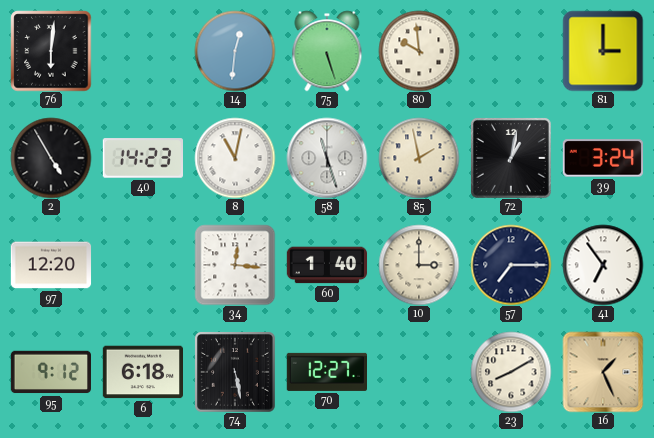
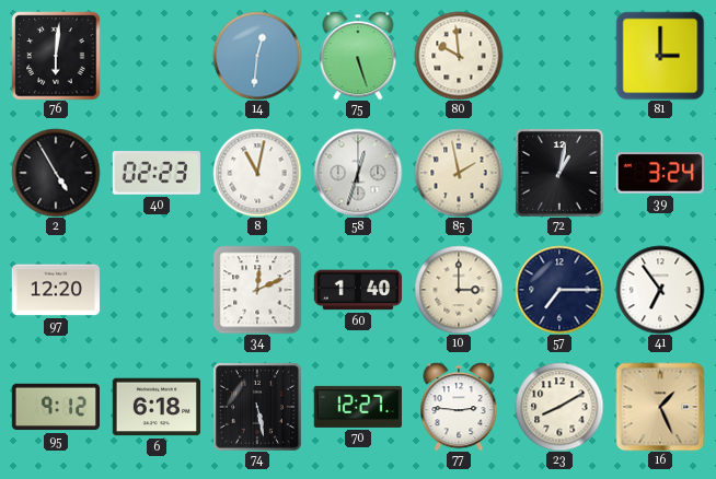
40: 14:23 -> 02:23
58: 11:27 -> 12:33
34: 12:16 -> 12:11
77: none -> 2:46
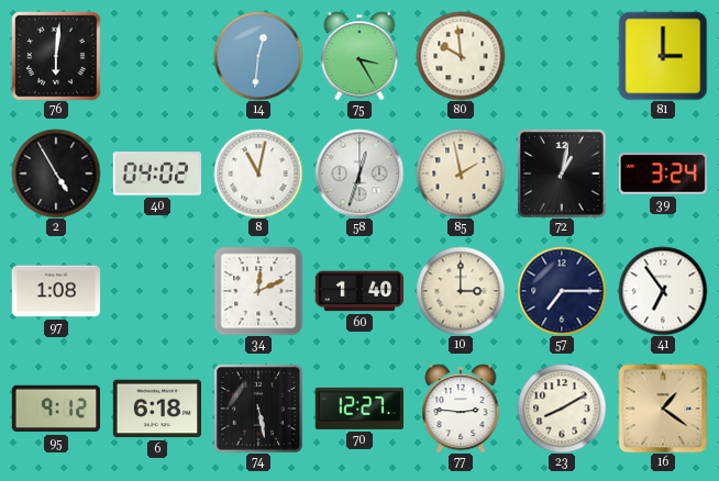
75: 5:27 -> 3:25
40: 02:23 -> 04:02
97: 12:20 -> 1:08
16: 1:26 -> 1:21
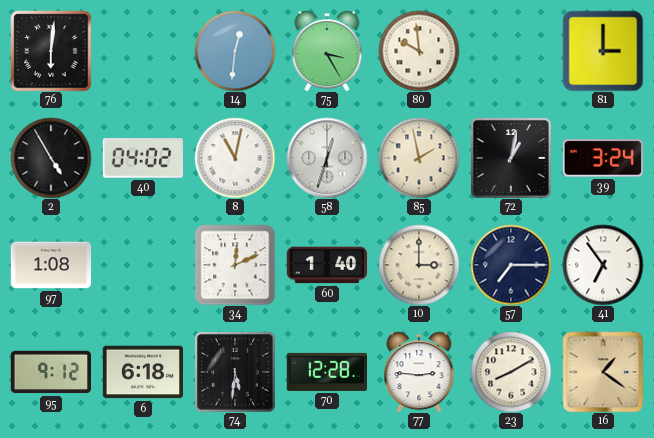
74: 5:28 -> 5:31
70: 12:27 -> 12:28
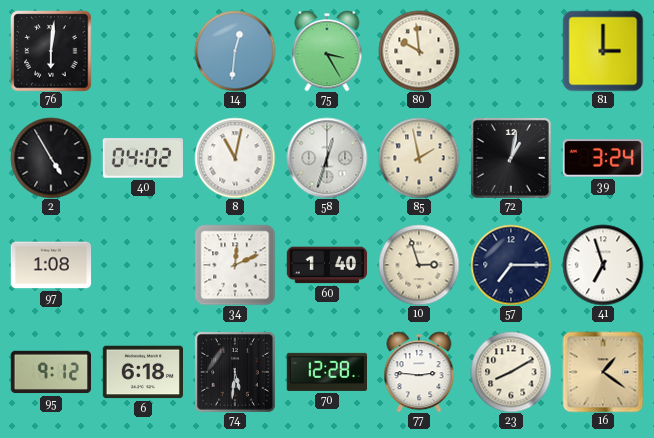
10: 3:00 -> 2:57
41: 6:54 -> 6:57
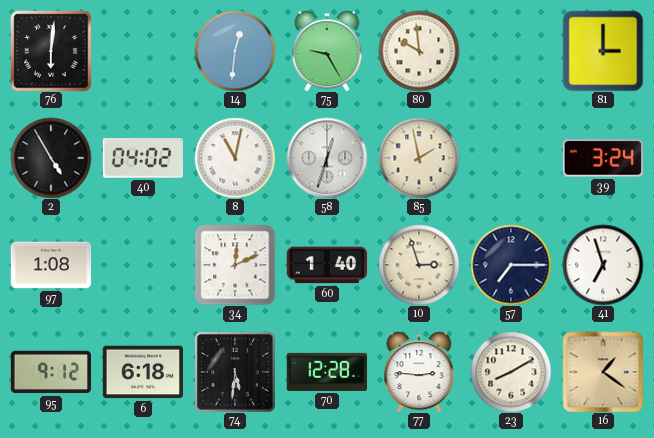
75: 3:25 -> 9:25
72: 1:02 -> none
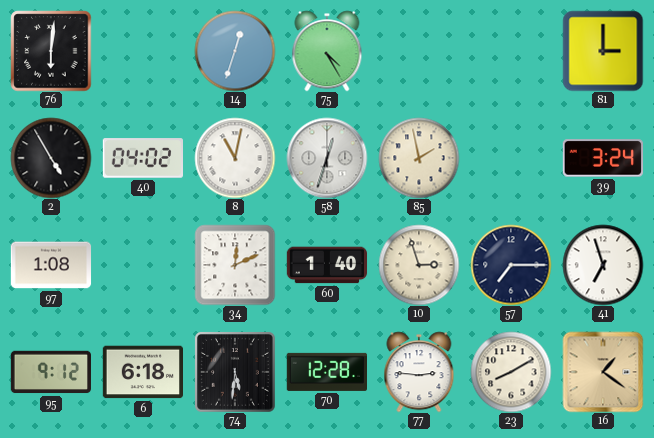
14: 12:31 -> 12:33
75: 9:25 -> 4:25
80: 9:59 -> none
